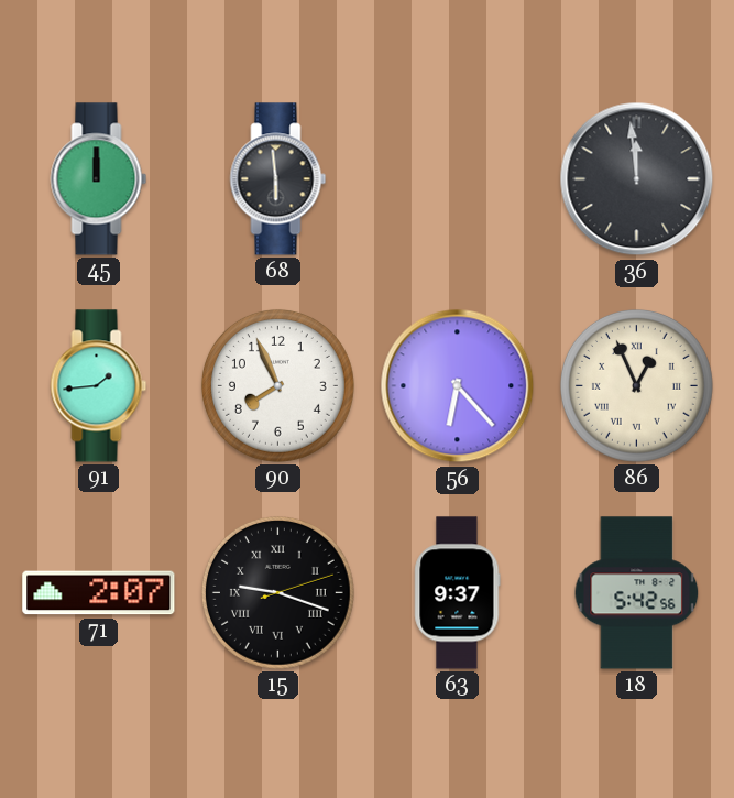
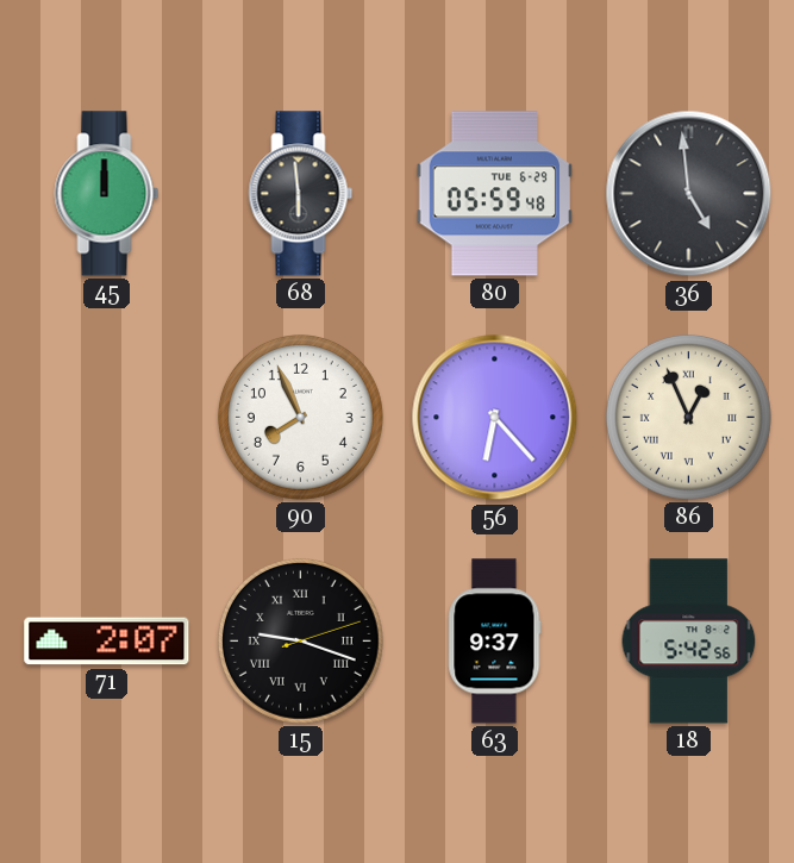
80: none -> 05:59
36: 11:59 -> 4:59
91: 1:44 -> none
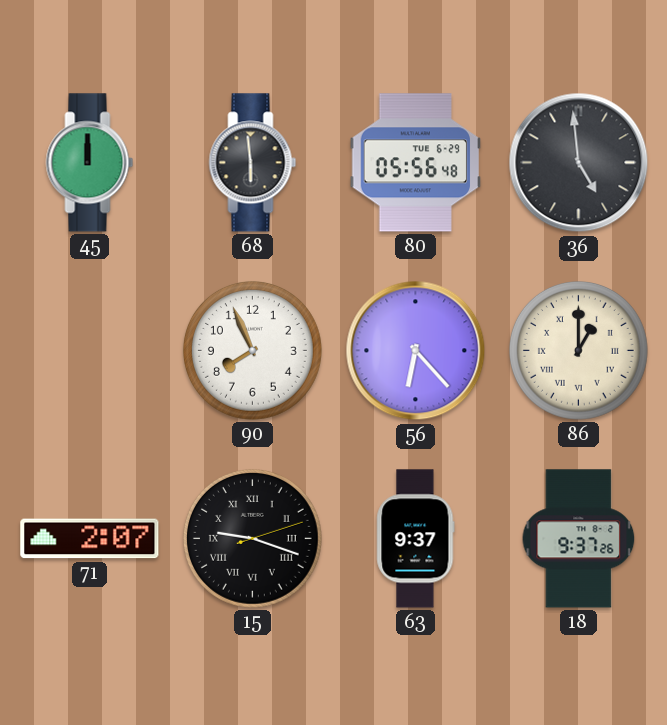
80: 05:59 -> 05:56
86: 12:56 -> 1:00
18: 5:42 -> 9:37
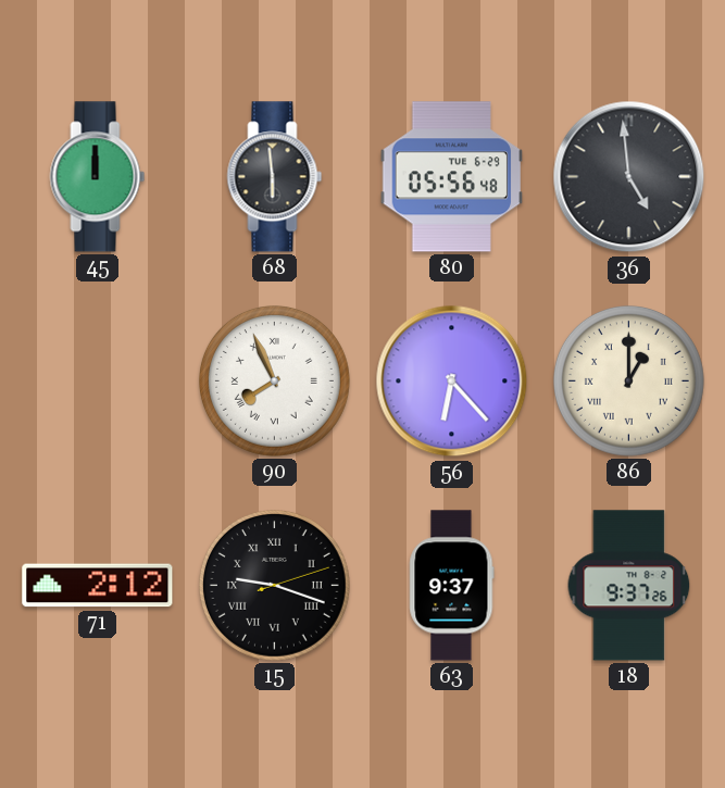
90 numerals: Arabic -> Roman
71: 2:07 -> 2:12
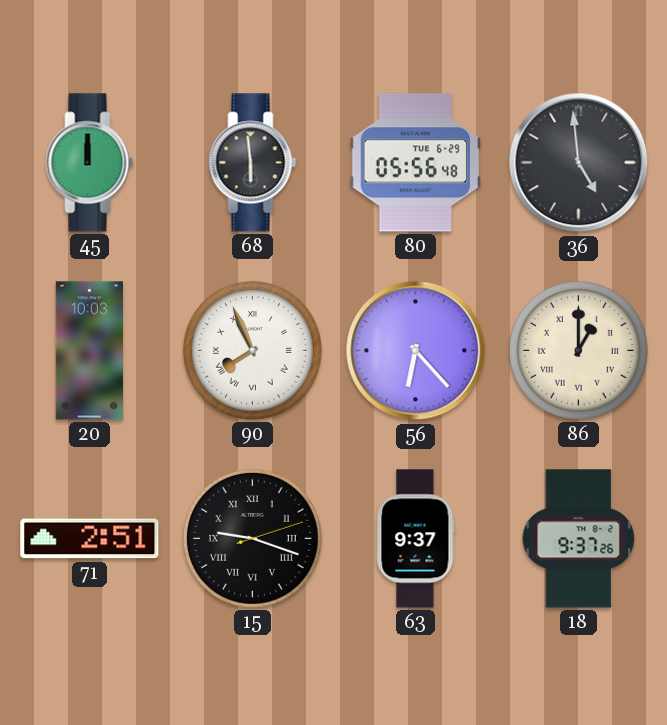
20: none -> 10:03
71: 2:12 -> 2:51
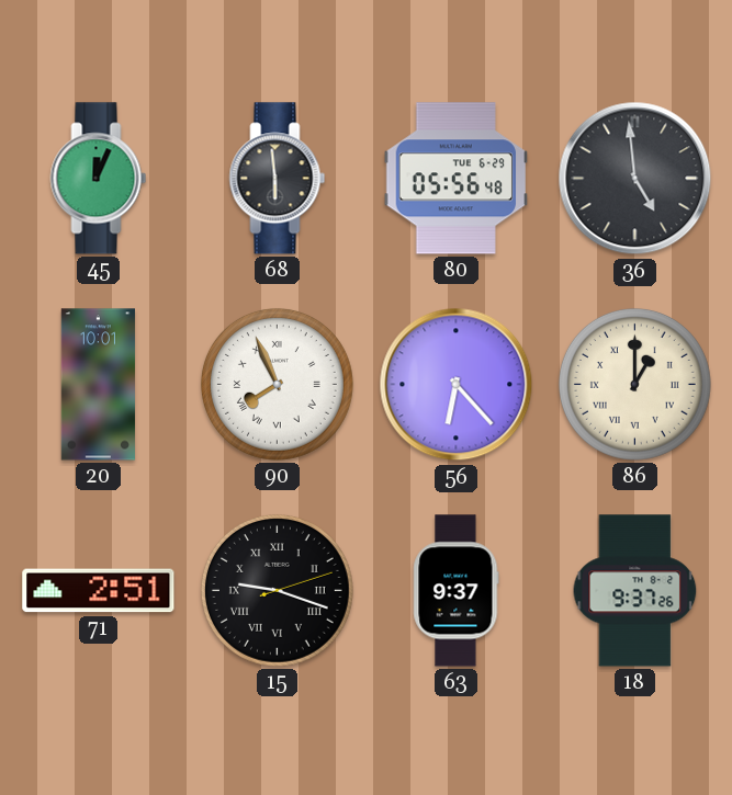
45: 12:00 -> 12:04
20: 10:03 -> 10:01
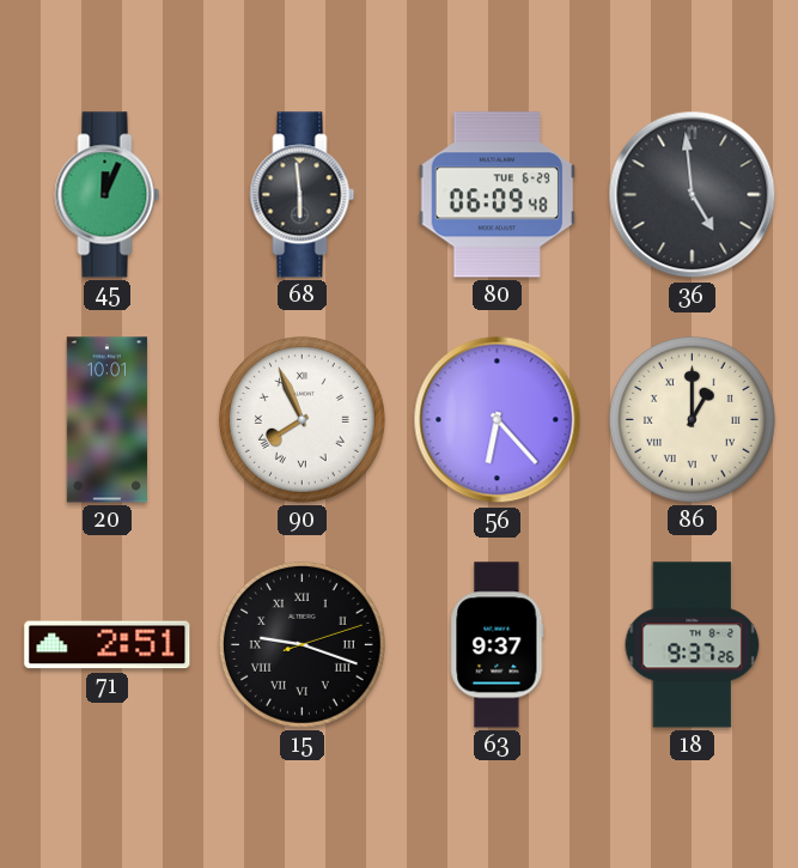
80: 05:56 -> 06:09
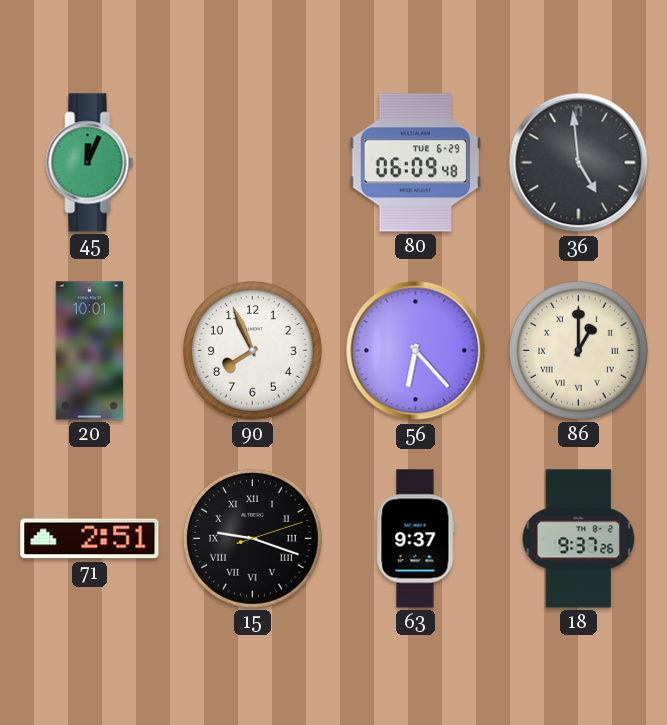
68: 5:59 -> none
90 numerals: Roman -> Arabic
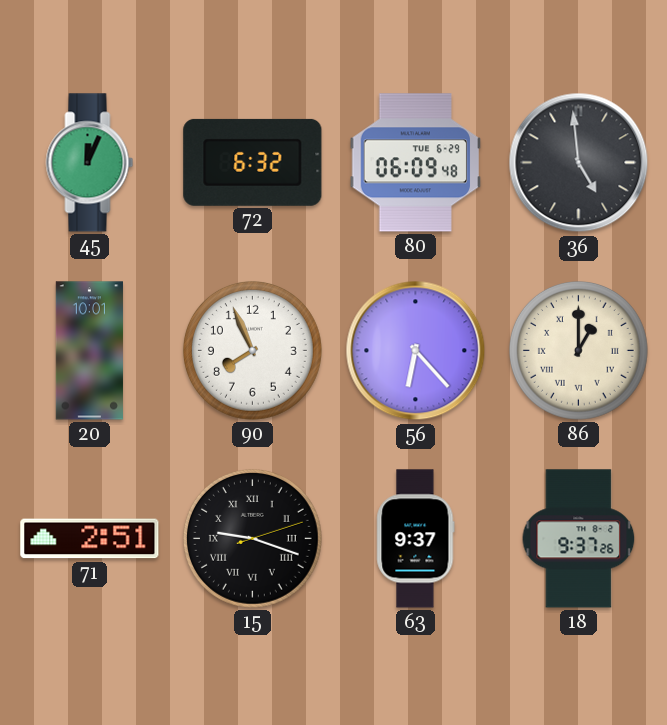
72: none -> 6:32
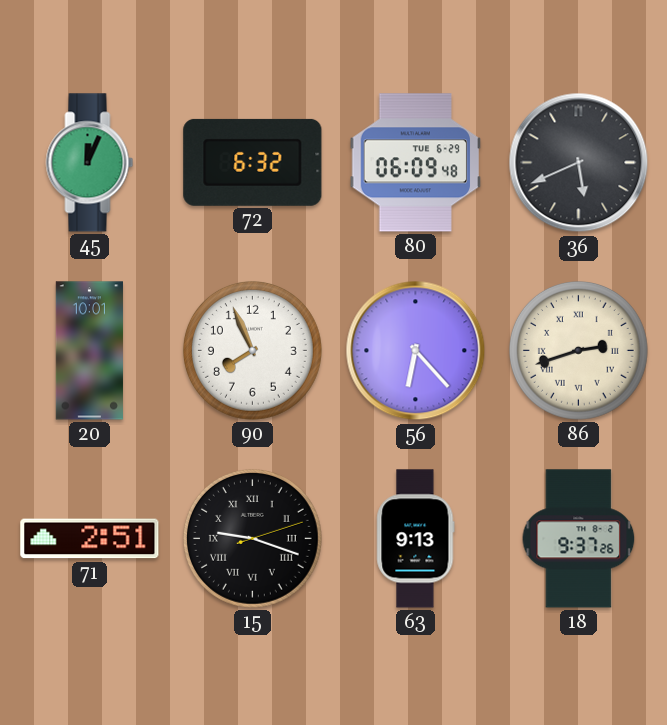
36: 4:59 -> 5:41
86: 1:00 -> 2:42
63: 9:37 -> 9:13
